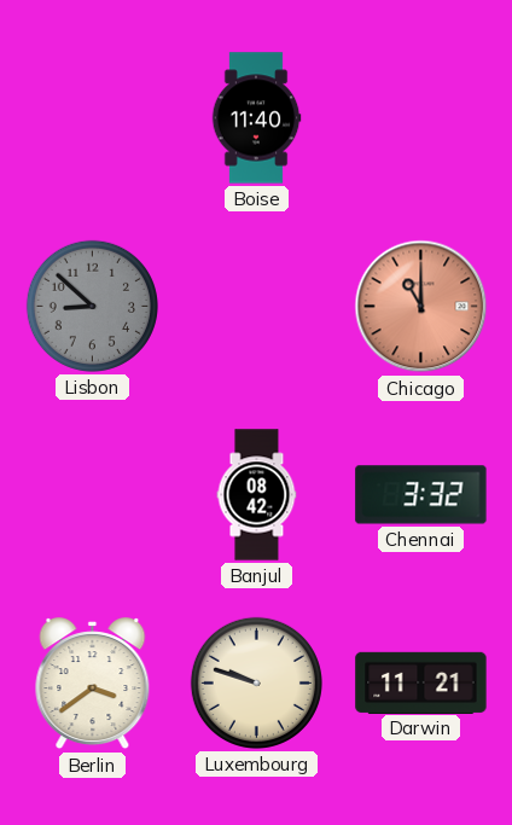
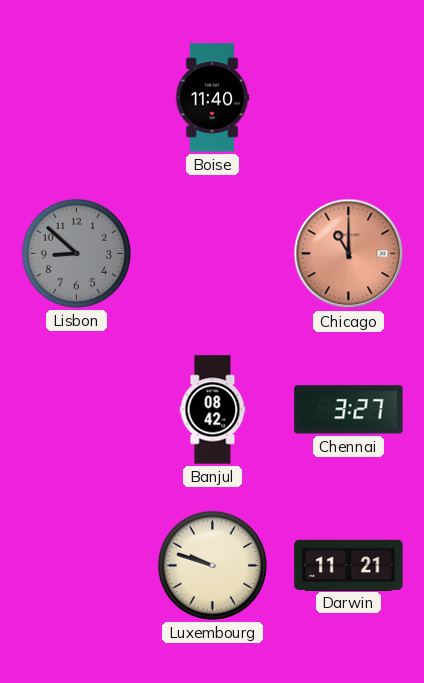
Chennai: 3:32 -> 3:27
Berlin: 3:39 -> none
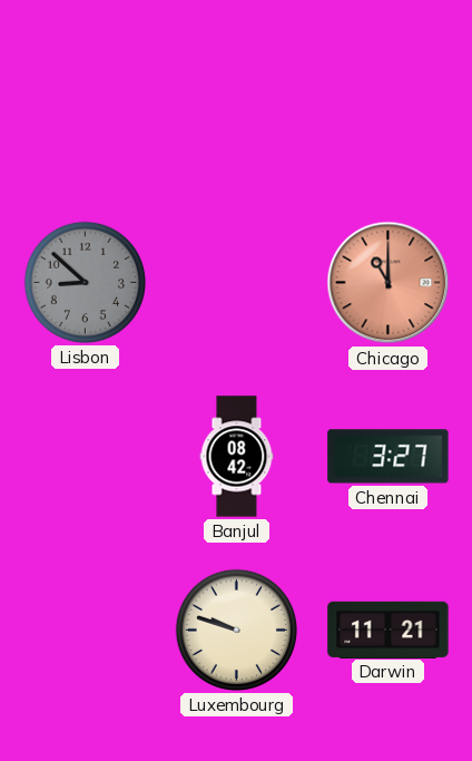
Boise: 11:40 -> none
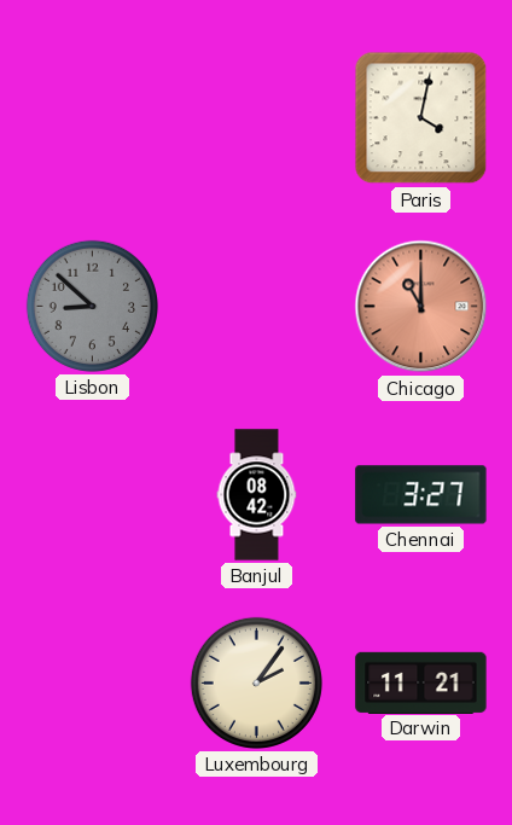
Paris: none -> 4:02
Luxembourg: 9:48 -> 2:06
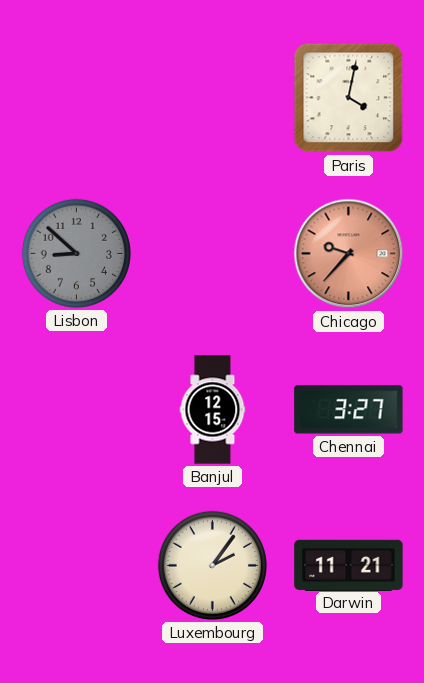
Chicago: 11:00 -> 9:37
Banjul: 08:42 -> 12:15
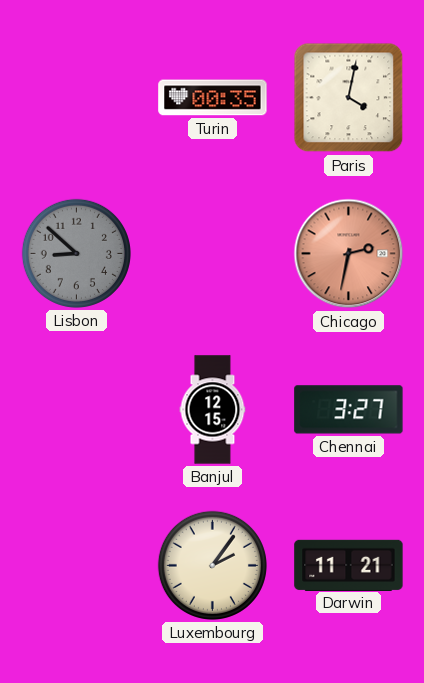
Turin: none -> 00:35
Chicago: 9:37 -> 2:32
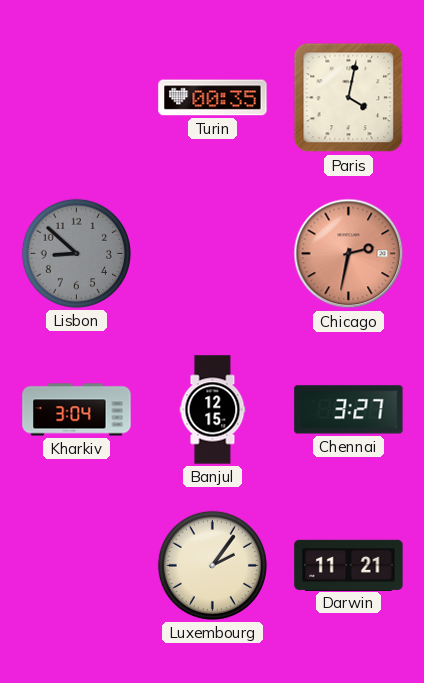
Kharkiv: none -> 3:04
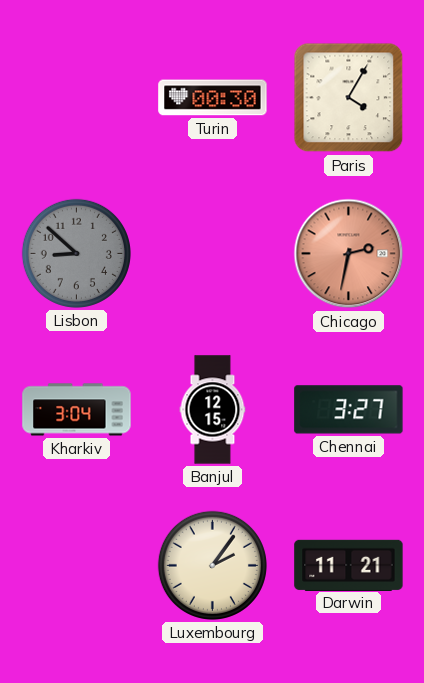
Turin: 00:35 -> 00:30
Paris: 4:02 -> 4:05
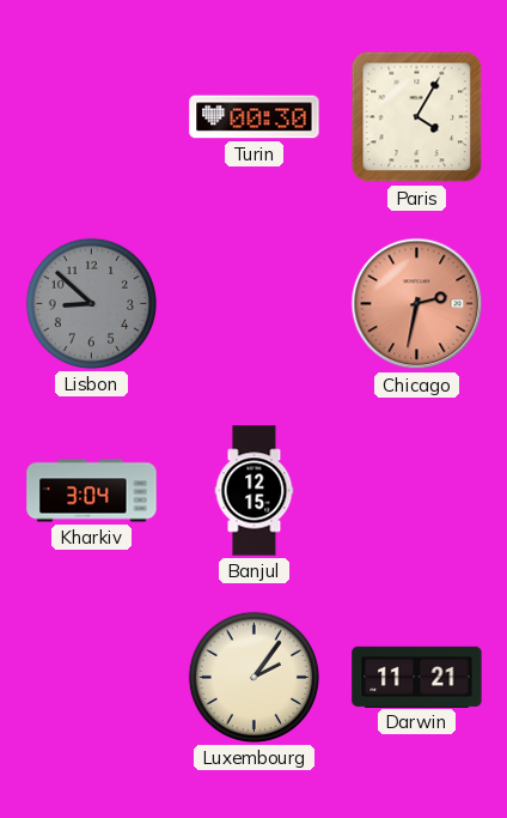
Chennai: 3:27 -> none
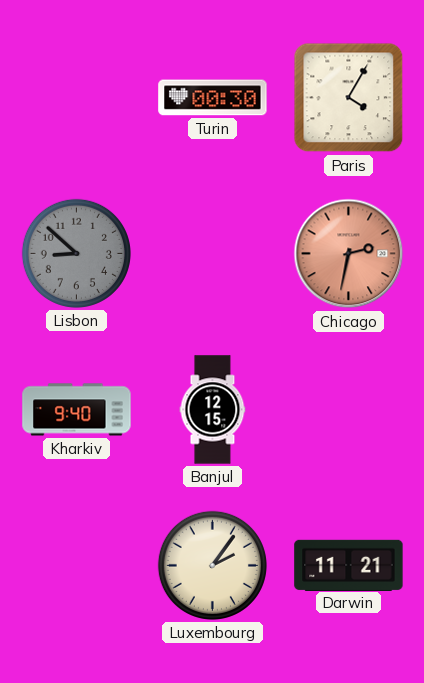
Kharkiv: 3:04 -> 9:40
